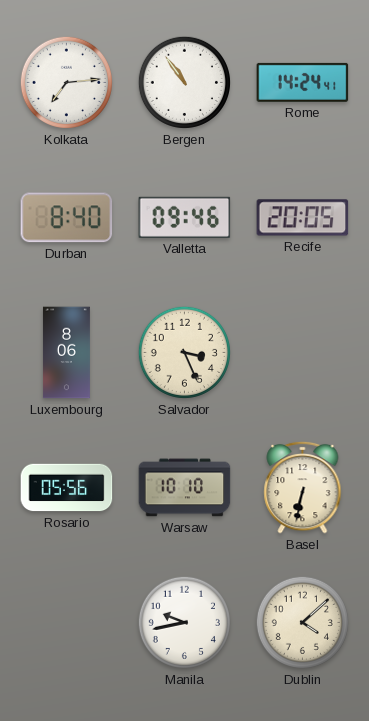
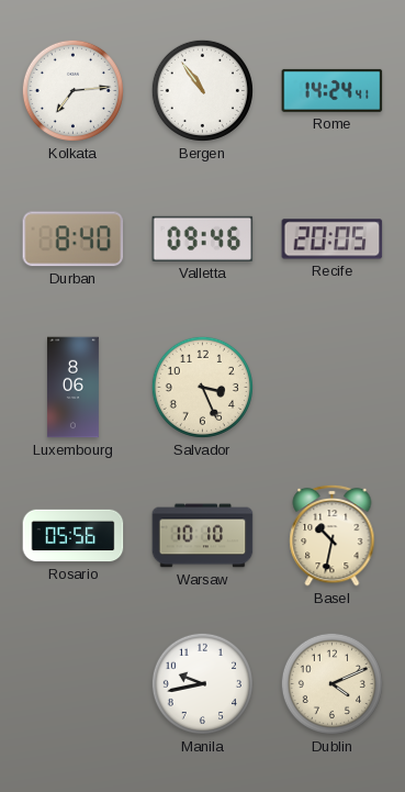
Basel: 6:32 -> 10:32
Dublin: 4:08 -> 4:11
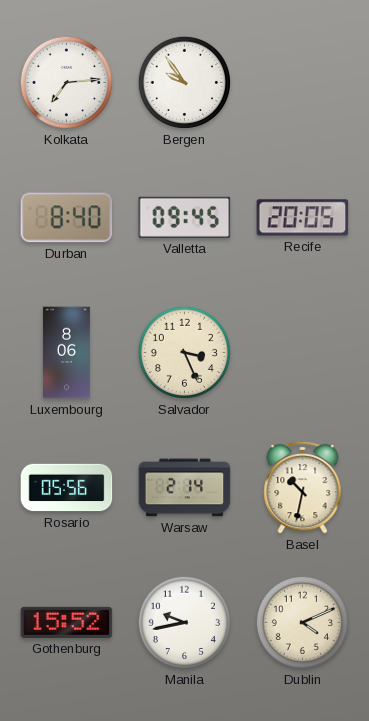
Bergen: 10:54 -> 9:54
Rome: 14:24 -> none
Valletta: 09:46 -> 09:45
Warsaw: 10:10 -> 2:14
Gothenburg: none -> 15:52
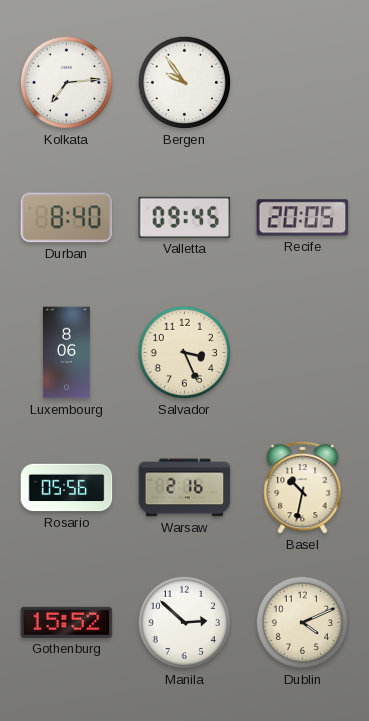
Warsaw: 2:14 -> 2:16
Manila: 9:43 -> 2:52
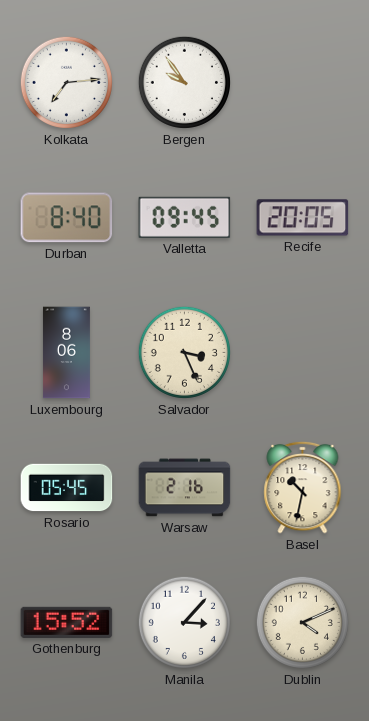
Rosario: 05:56 -> 05:45
Manila: 2:52 -> 3:07
